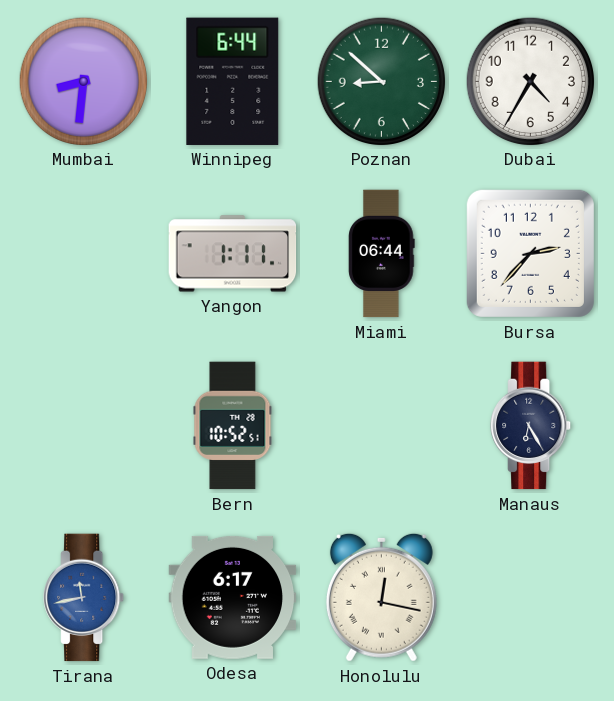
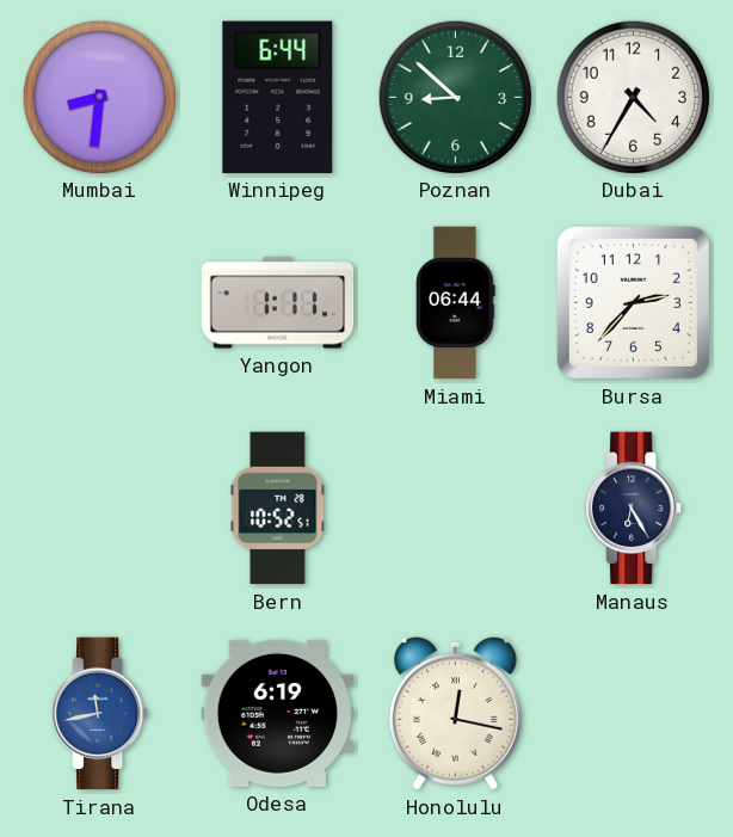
Odesa: 6:17 -> 6:19
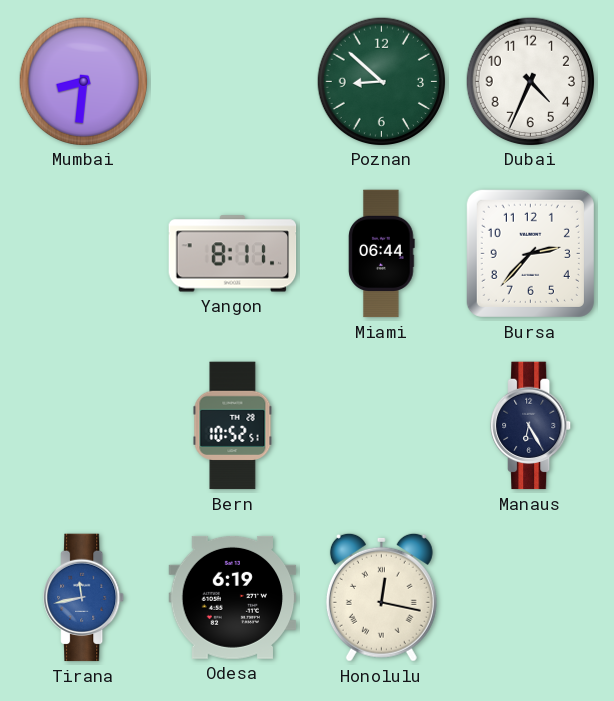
Winnipeg: 6:44 -> none
Dubai: 4:35 -> 4:34
Yangon: 1:11 -> 8:11
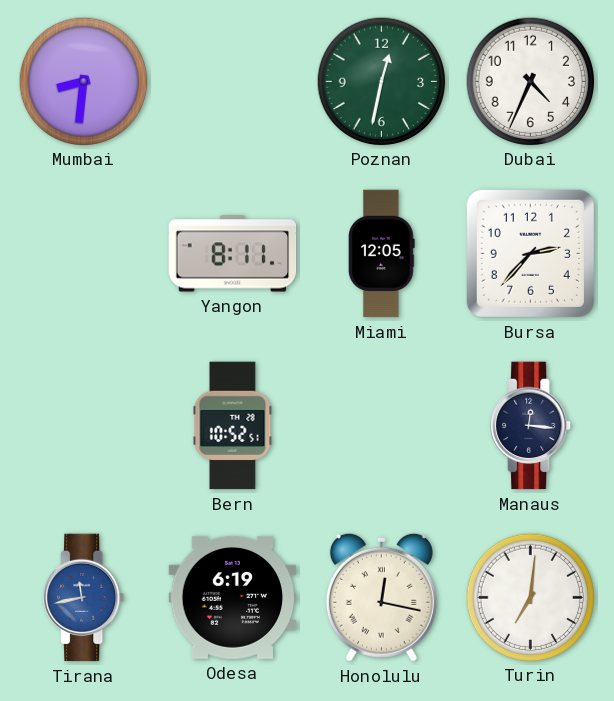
Poznan: 8:52 -> 12:32
Miami: 06:44 -> 12:05
Manaus: 6:25 -> 12:16
Turin: none -> 7:01
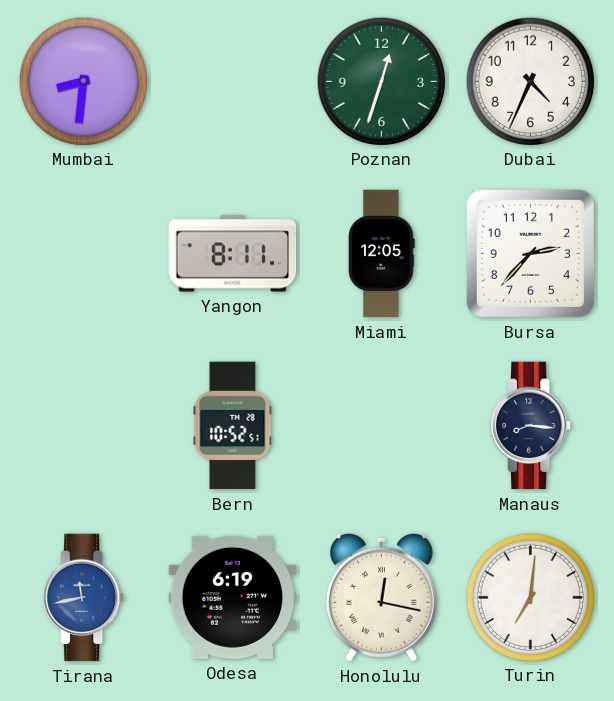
Poznan: 12:32 -> 12:33
Manaus: 12:16 -> 8:16
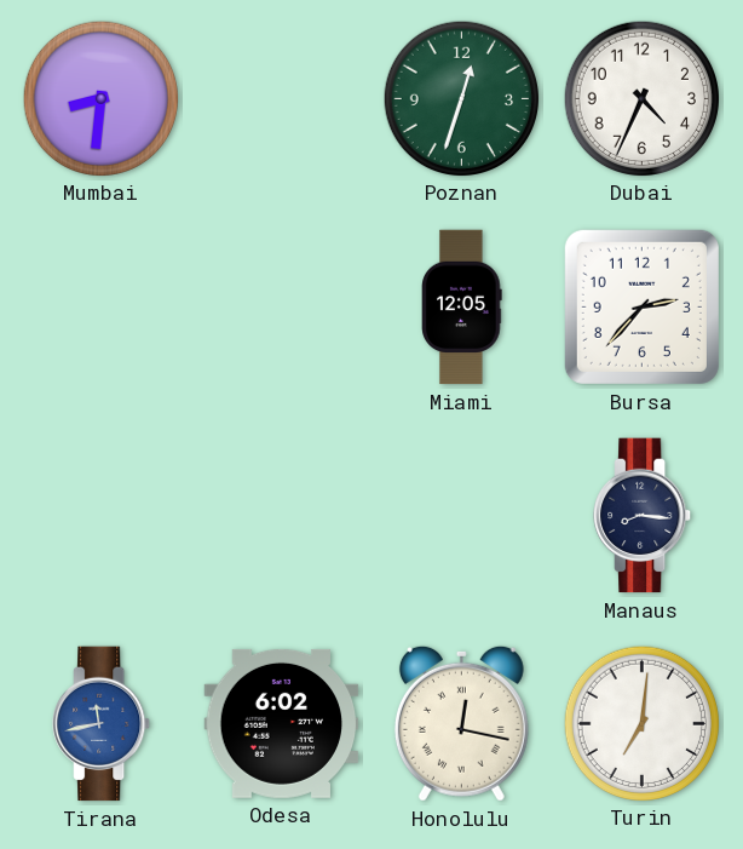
Yangon: 8:11 -> none
Bern: 10:52 -> none
Odesa: 6:19 -> 6:02
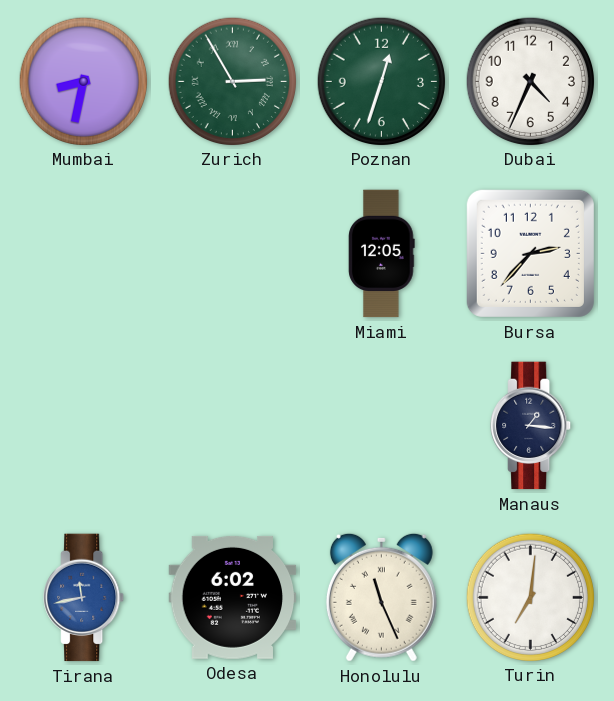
Mumbai: 8:31 -> 8:32
Zurich: none -> 2:55
Manaus: 8:16 -> 1:16
Honolulu: 12:17 -> 11:26
